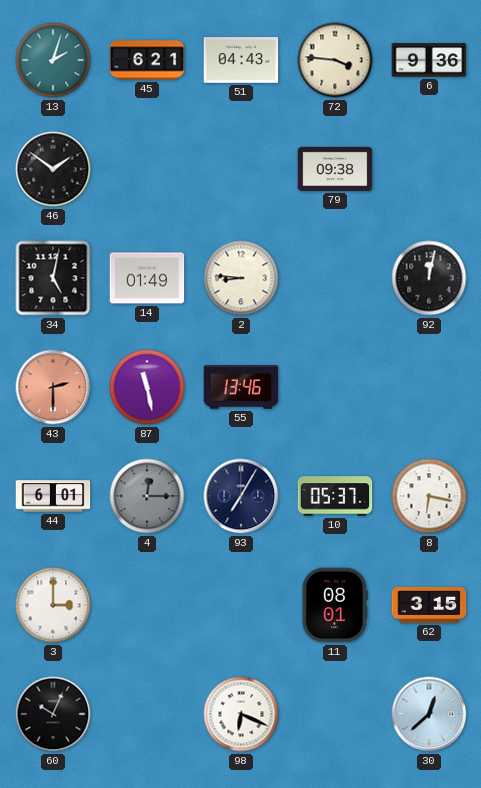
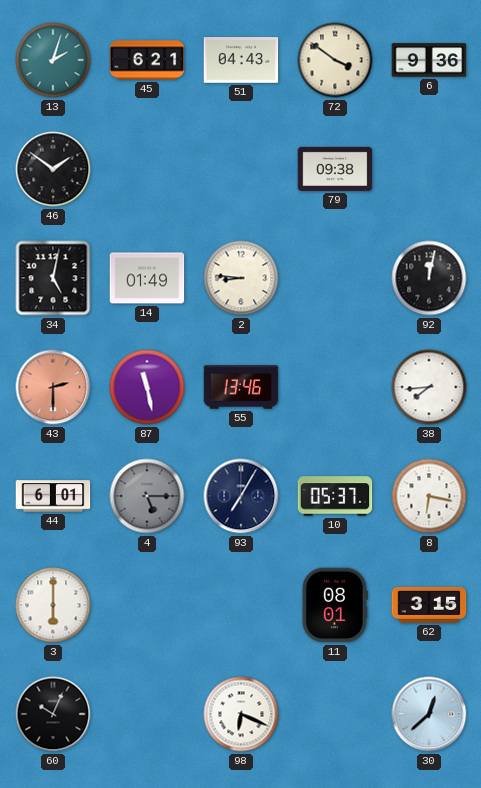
72: 3:46 -> 3:51
38: none -> 7:44
4: 12:15 -> 5:15
3: 3:00 -> 6:00
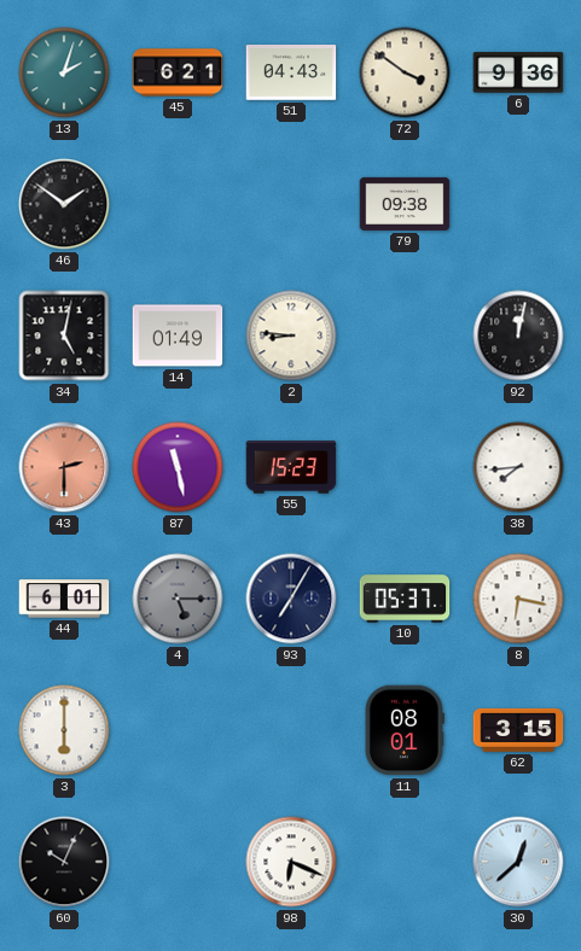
55: 13:46 -> 15:23
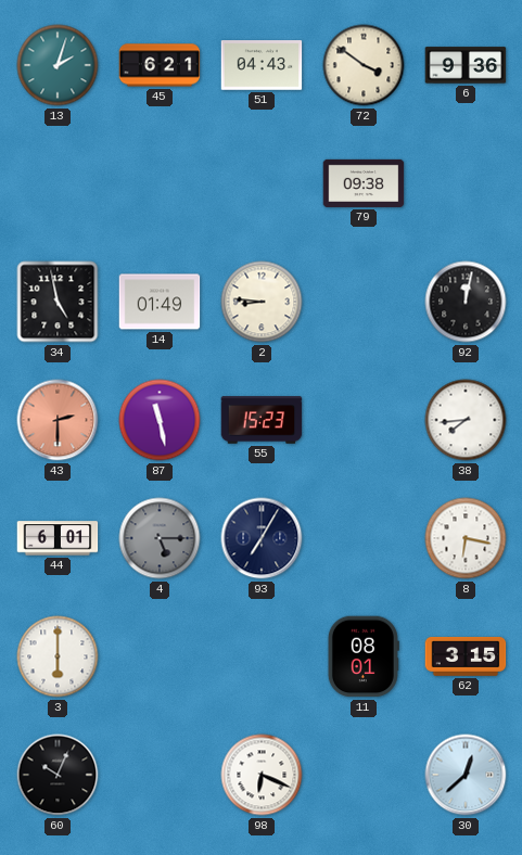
46: 1:51 -> none
34: 5:02 -> 4:58
10: 05:37 -> none
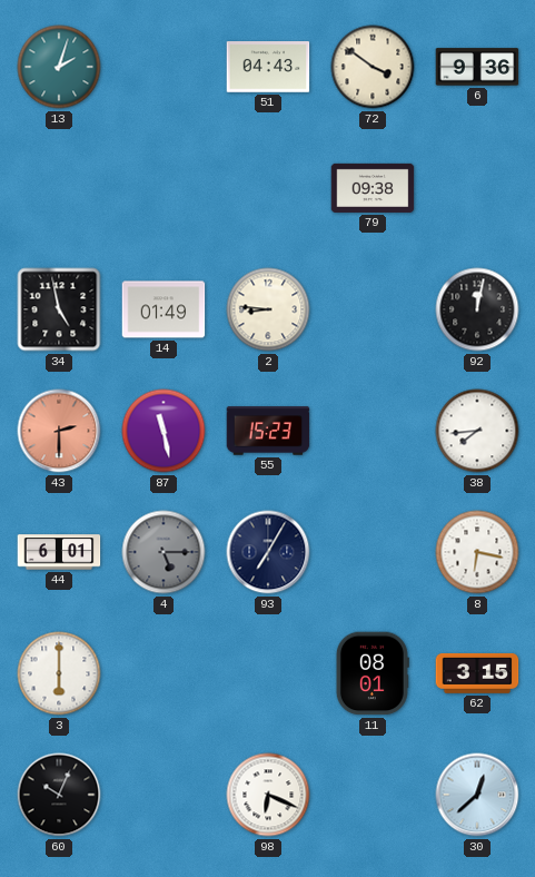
45: 6:21 -> none
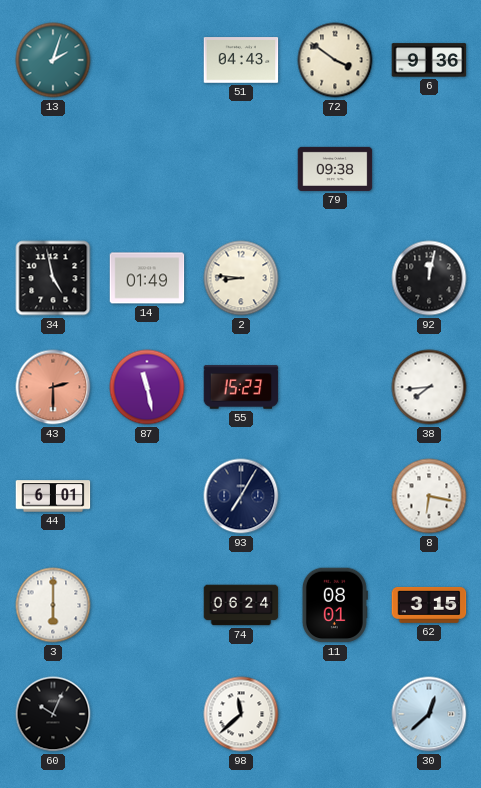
4: 5:15 -> none
74: none -> 06:24
98: 6:19 -> 11:38
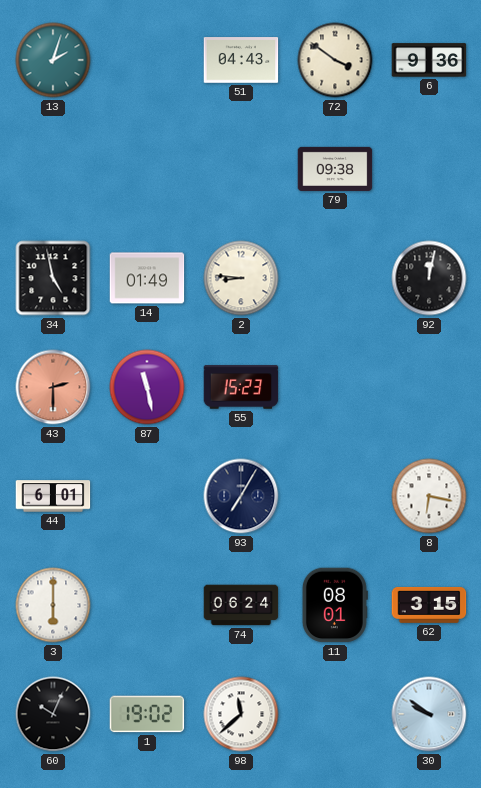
38: 7:44 -> none
1: none -> 19:02
30: 12:38 -> 9:51
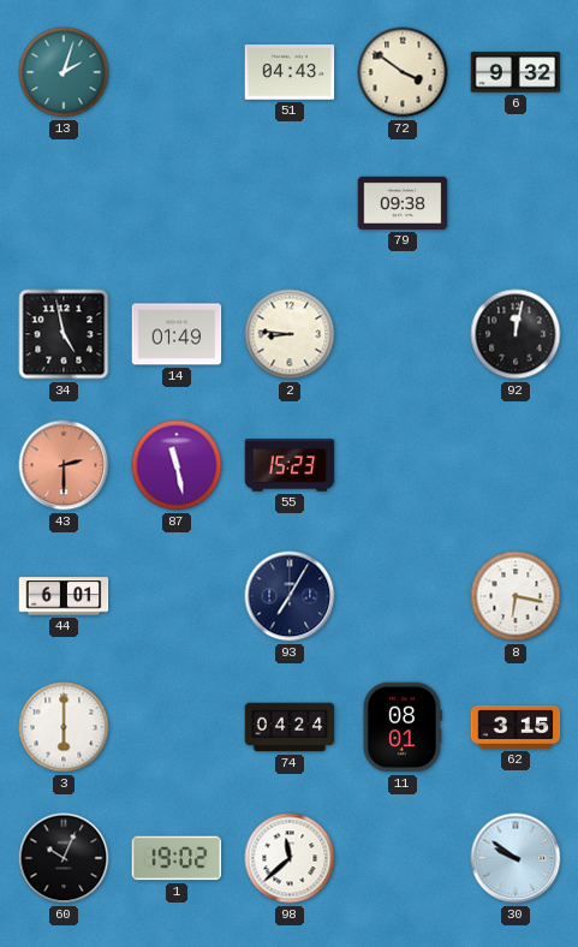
6: 9:36 -> 9:32
74: 06:24 -> 04:24
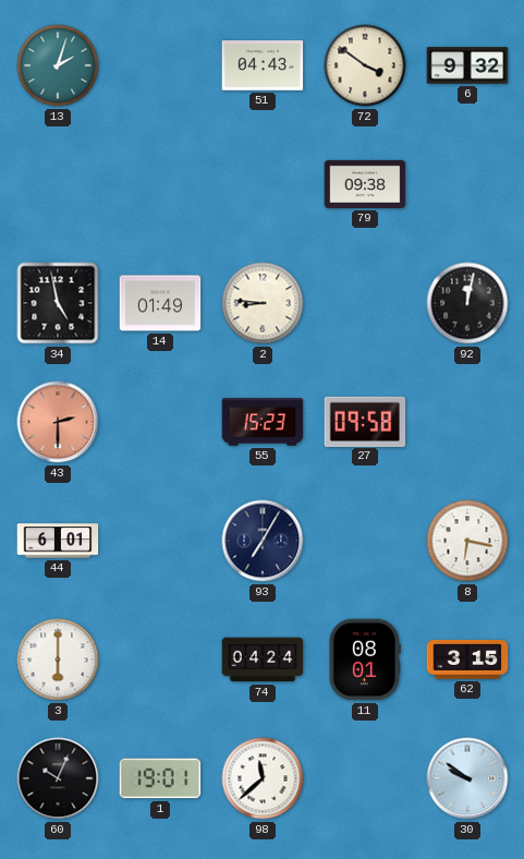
87: 11:28 -> none
27: none -> 09:58
1: 19:02 -> 19:01
